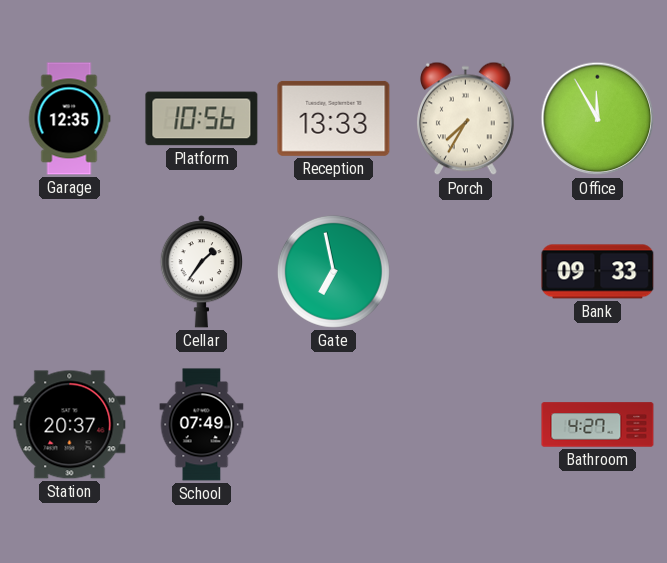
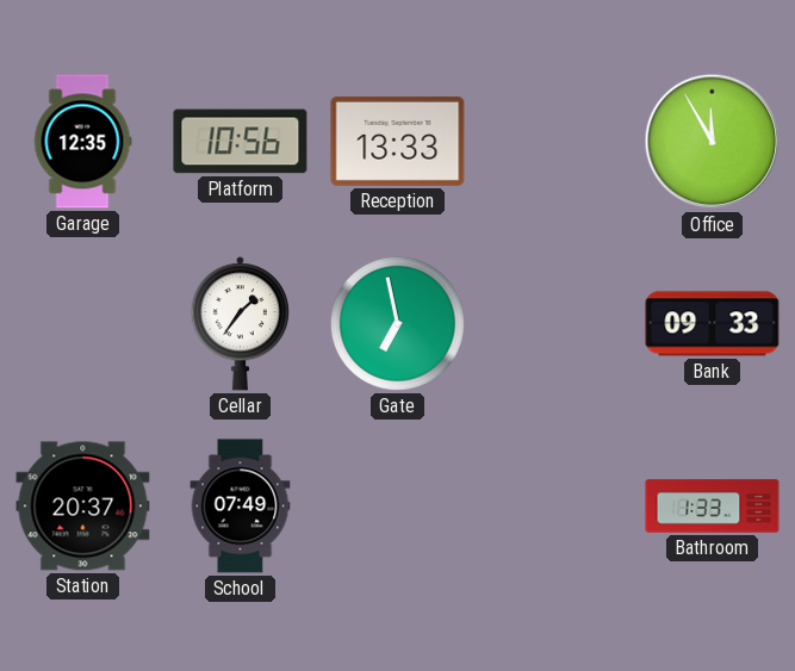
Porch: 7:35 -> none
Bathroom: 4:27 -> 1:33
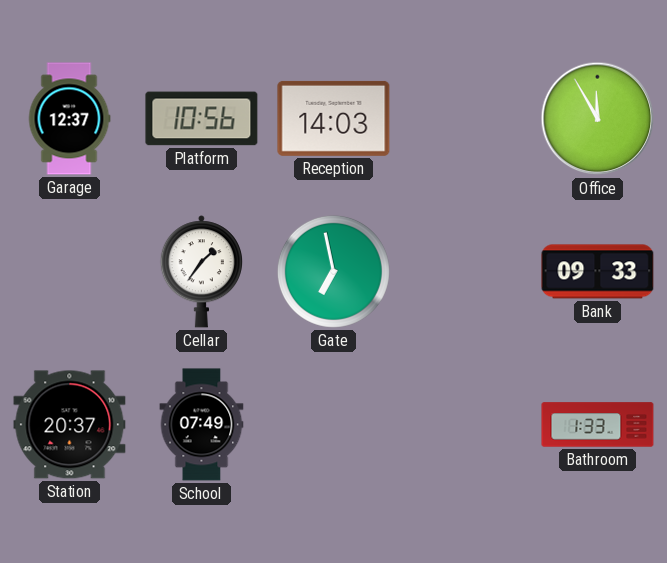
Garage: 12:35 -> 12:37
Reception: 13:33 -> 14:03
